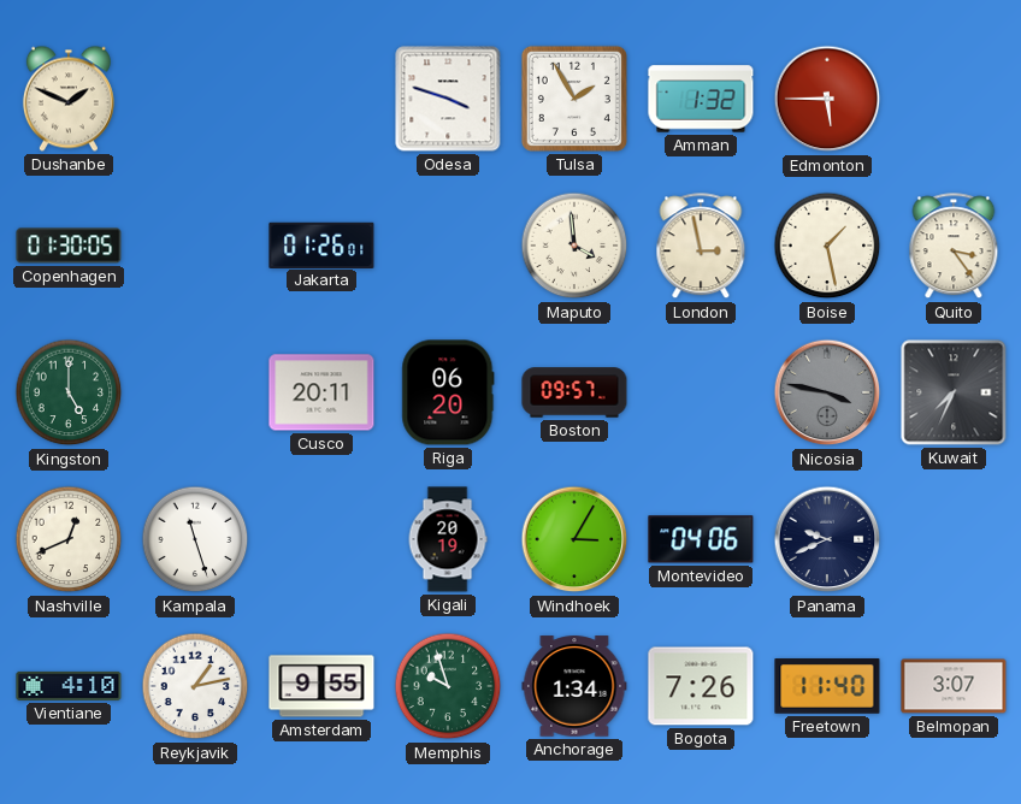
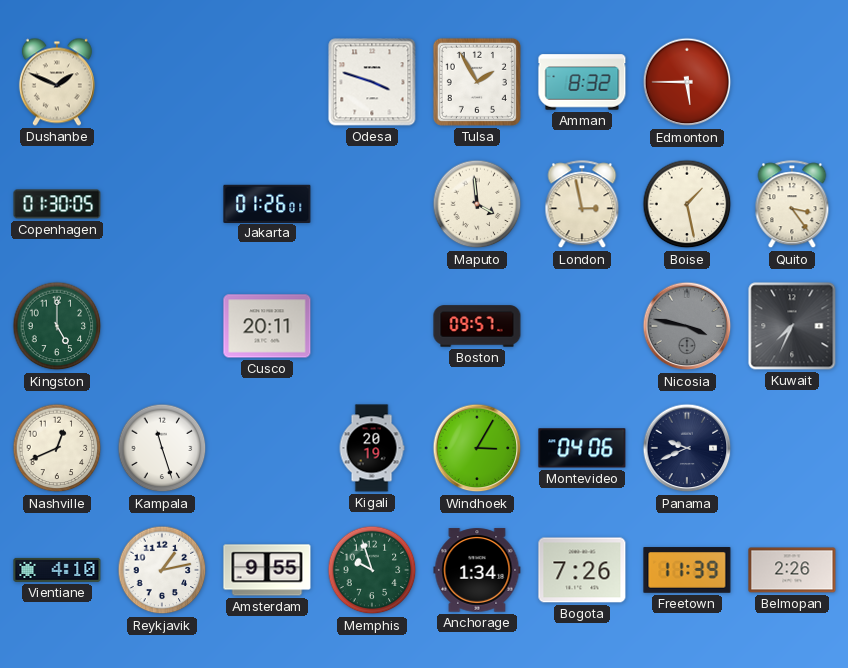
Amman: 1:32 -> 8:32
Riga: 06:20 -> none
Freetown: 11:40 -> 11:39
Belmopan: 3:07 -> 2:26
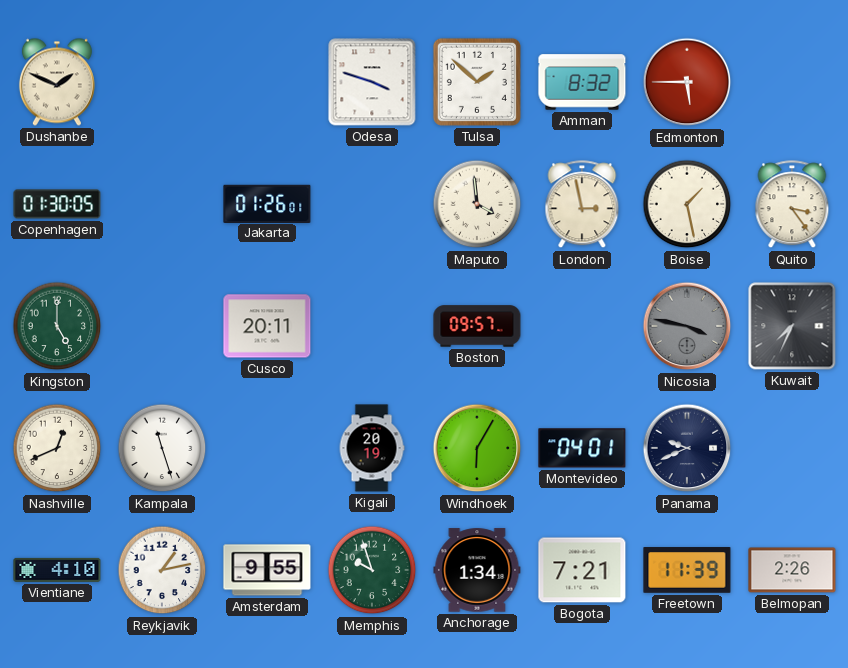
Tulsa: 1:55 -> 1:52
Windhoek: 3:05 -> 6:05
Montevideo: 04:06 -> 04:01
Bogota: 7:26 -> 7:21
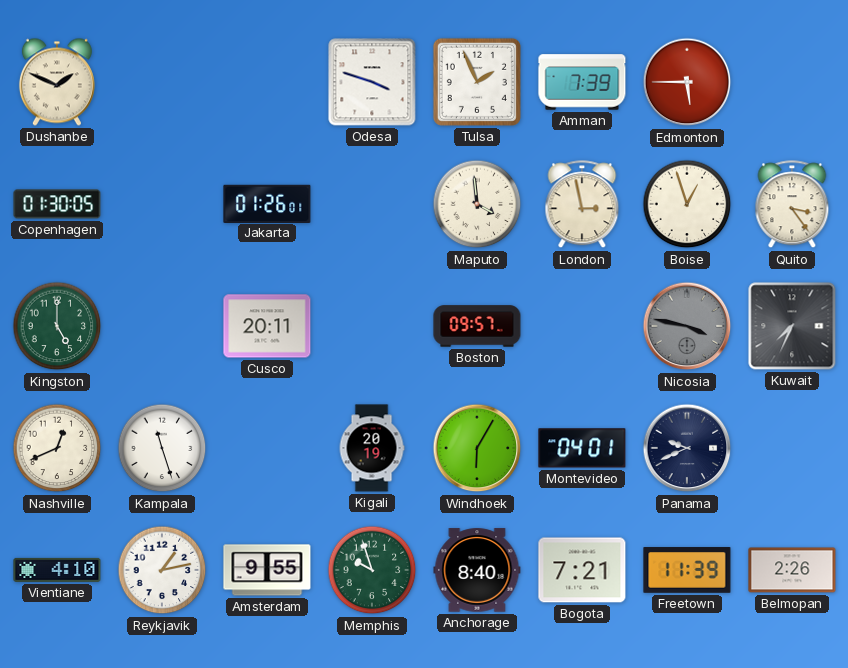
Tulsa: 1:52 -> 1:56
Amman: 8:32 -> 7:39
Boise: 1:28 -> 12:57
Anchorage: 1:34 -> 8:40
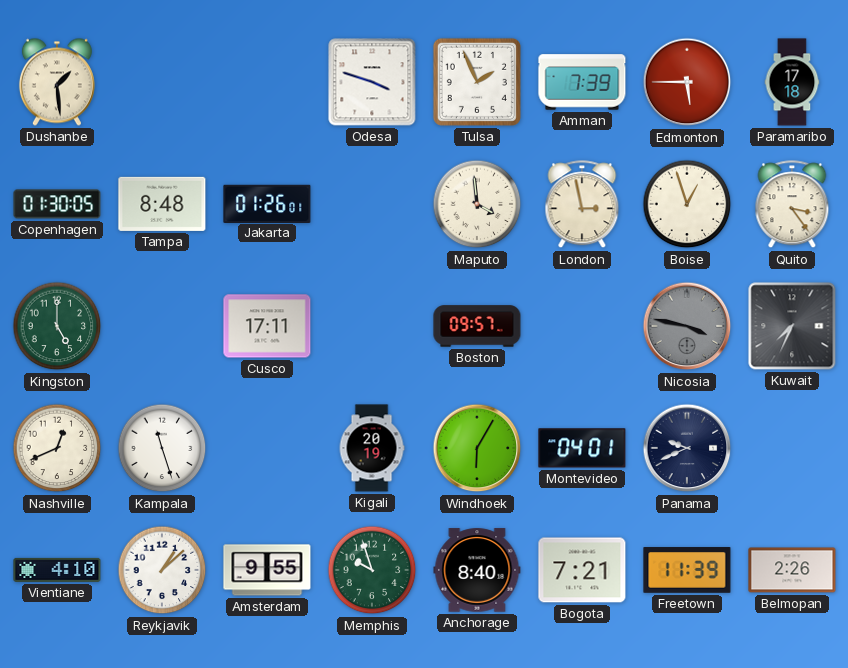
Dushanbe: 1:49 -> 1:29
Paramaribo: none -> 17:18
Tampa: none -> 8:48
Cusco: 20:11 -> 17:11
Reykjavik: 1:13 -> 1:08
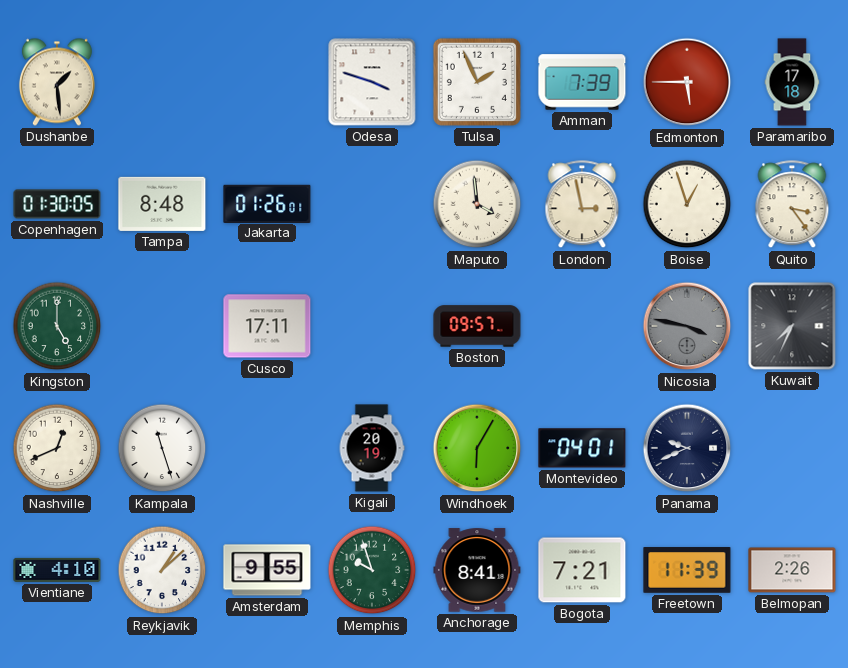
Anchorage: 8:40 -> 8:41
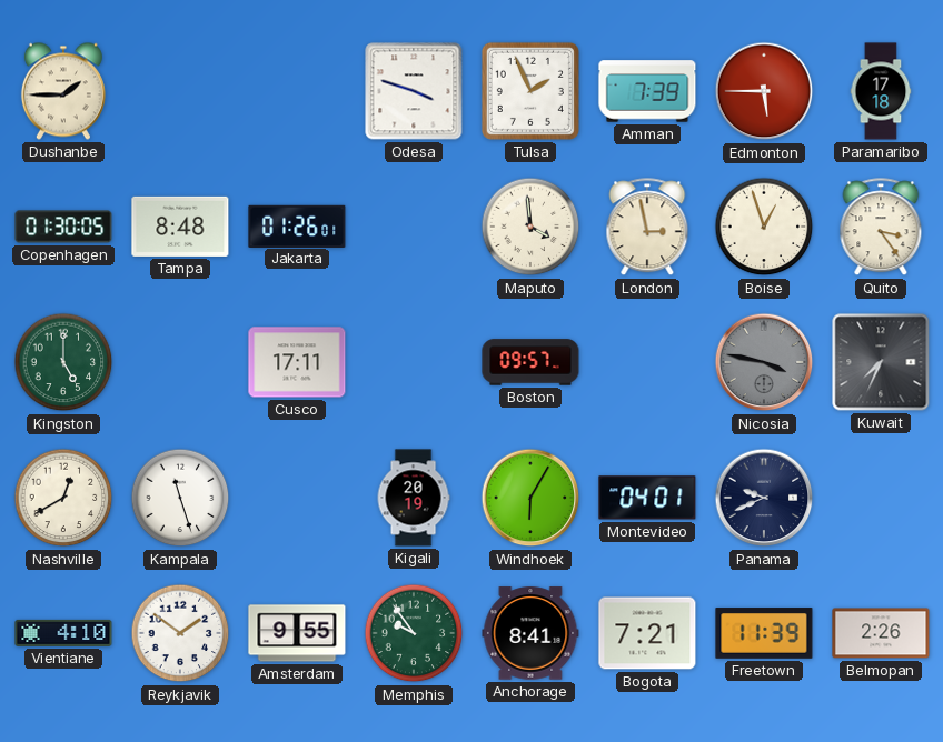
Dushanbe: 1:29 -> 1:45
Nashville: 12:41 -> 12:40
Reykjavik: 1:08 -> 1:51
Memphis: 9:57 -> 9:54
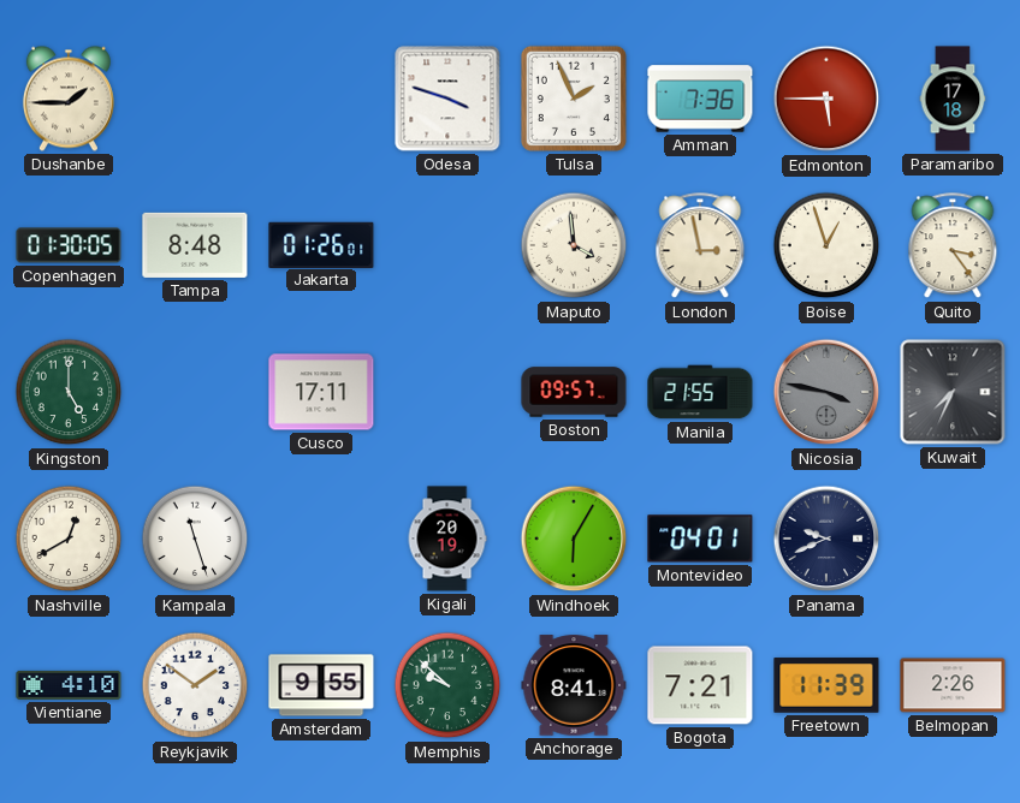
Amman: 7:39 -> 7:36
Manila: none -> 21:55
Memphis: 9:54 -> 9:52
